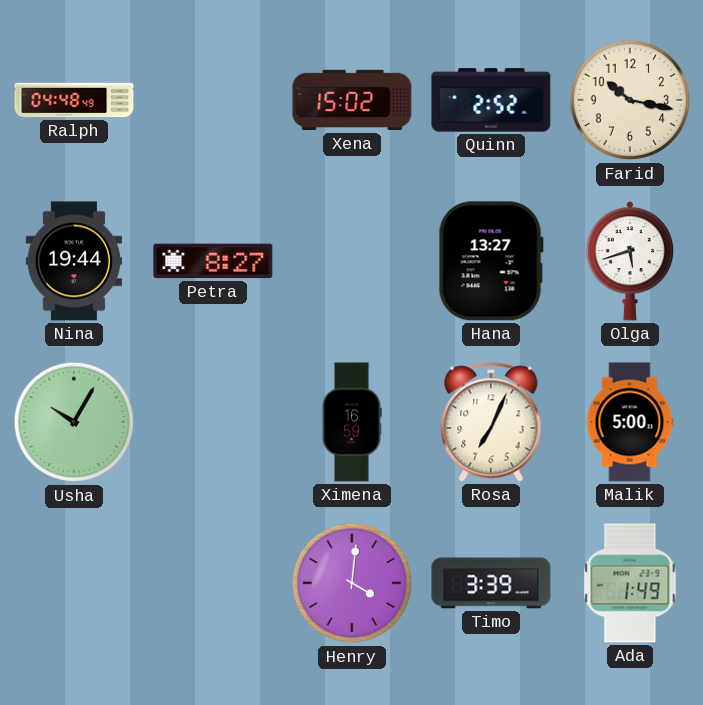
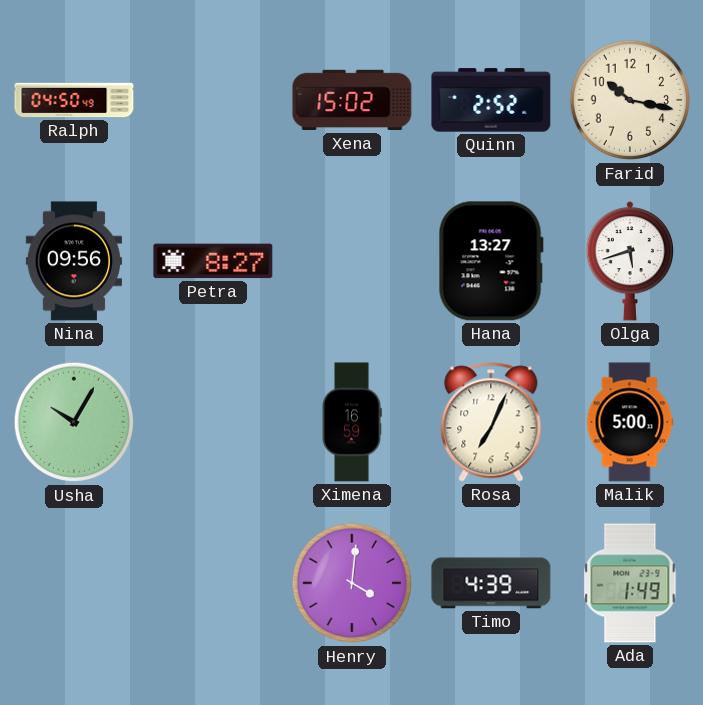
Ralph: 04:48 -> 04:50
Nina: 19:44 -> 09:56
Timo: 3:39 -> 4:39
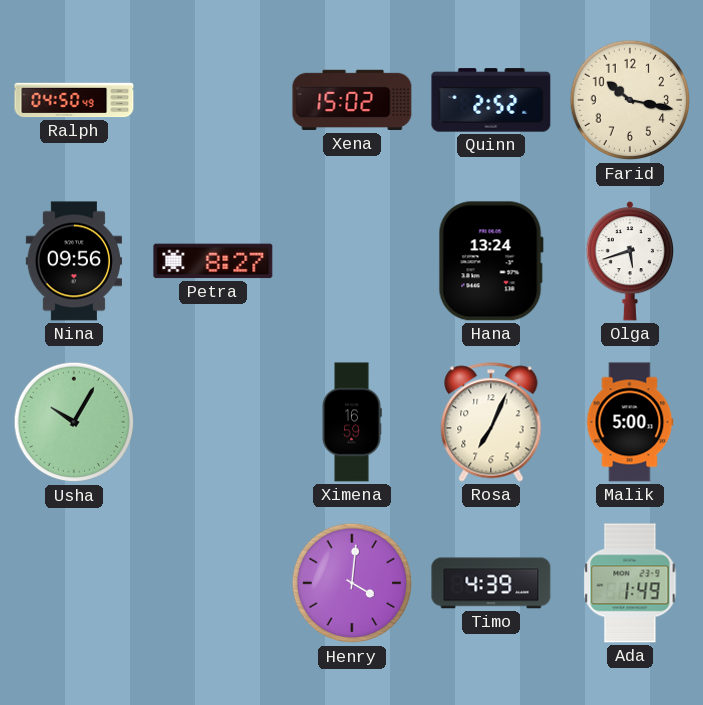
Hana: 13:27 -> 13:24
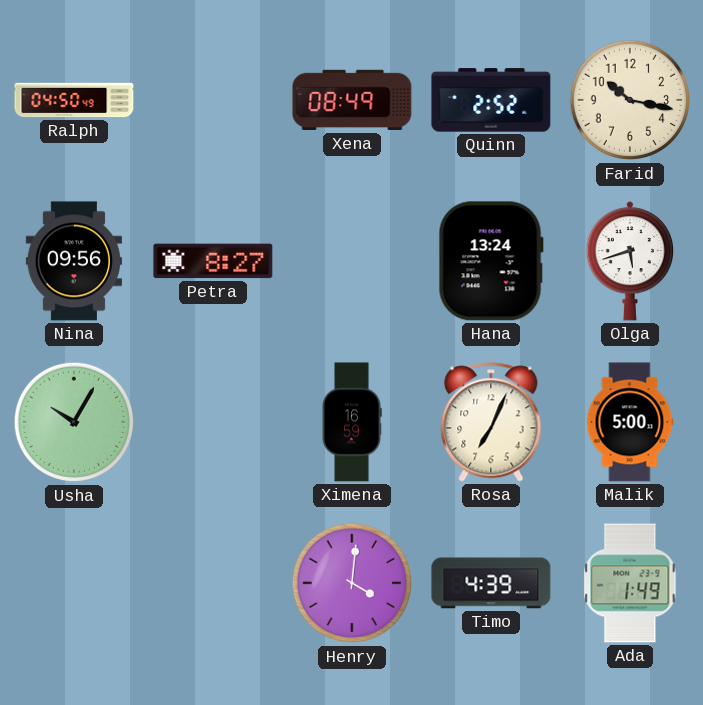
Xena: 15:02 -> 08:49
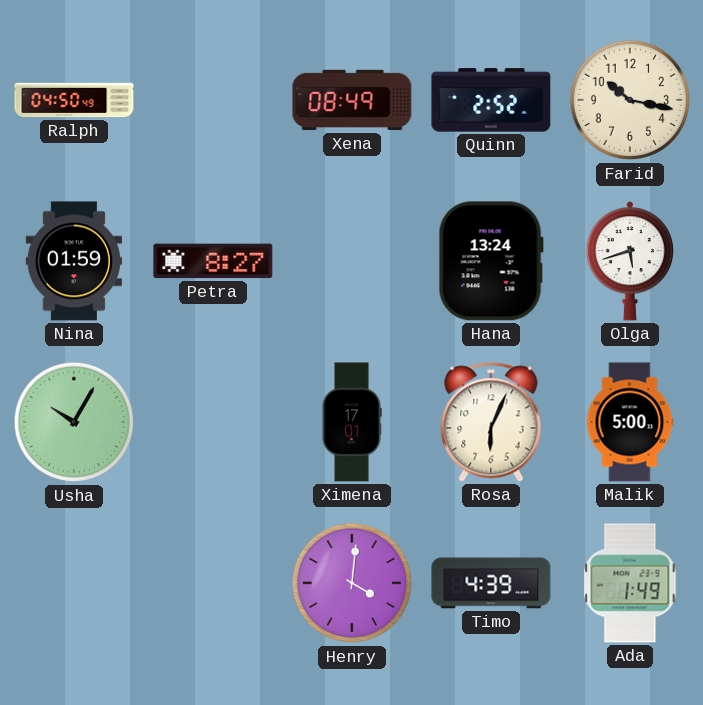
Nina: 09:56 -> 01:59
Ximena: 16:59 -> 17:01
Rosa: 7:04 -> 6:04
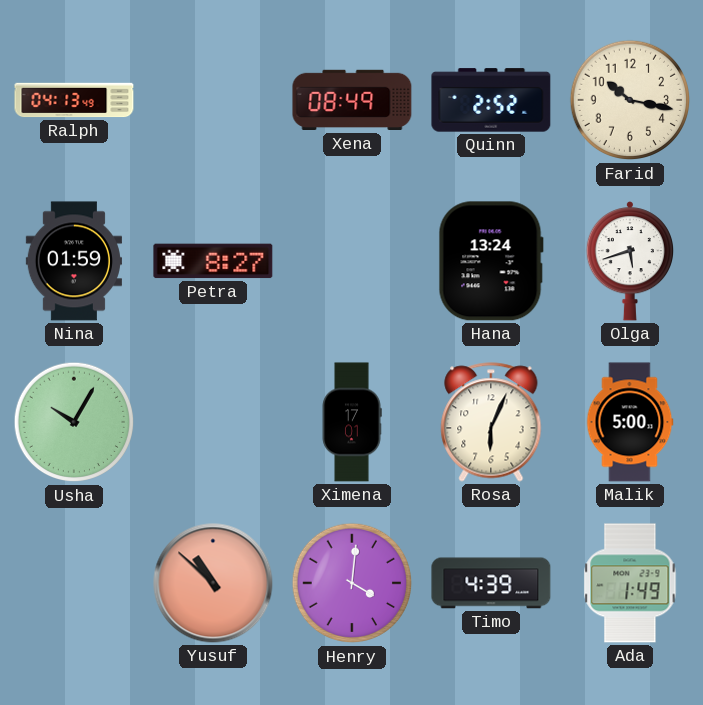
Ralph: 04:50 -> 04:13
Yusuf: none -> 10:52
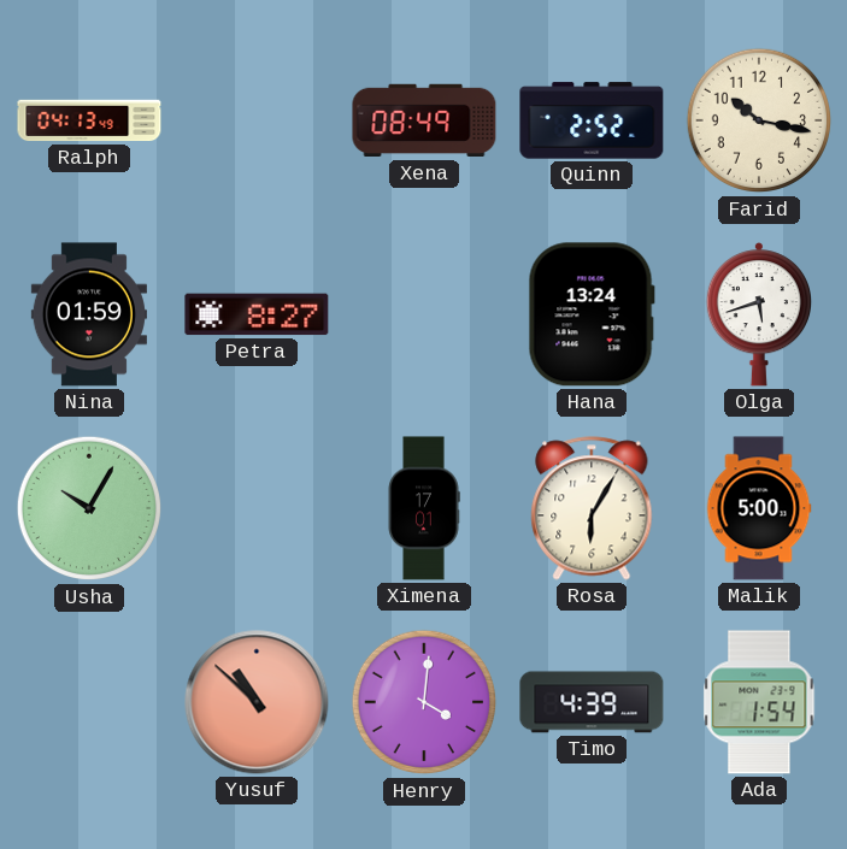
Rosa: 6:04 -> 6:05
Ada: 1:49 -> 1:54
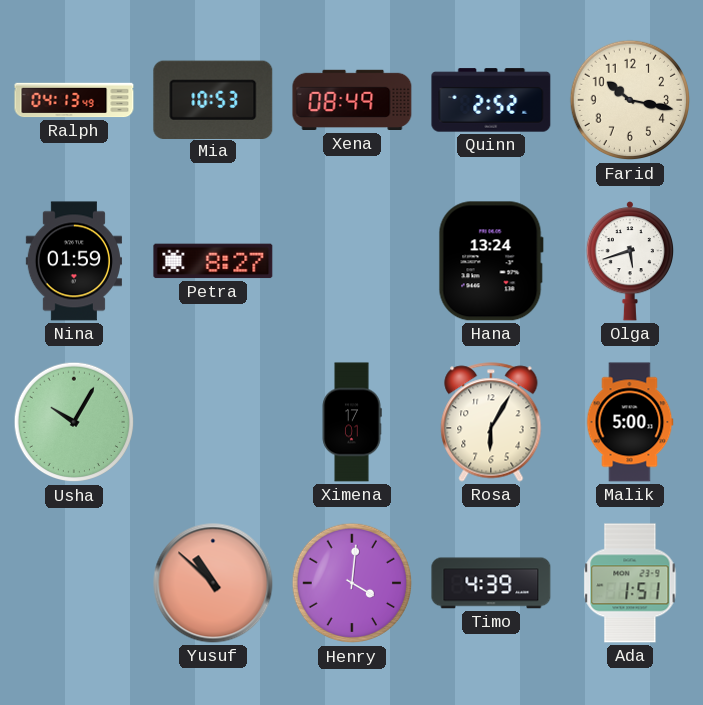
Mia: none -> 10:53
Ada: 1:54 -> 1:51
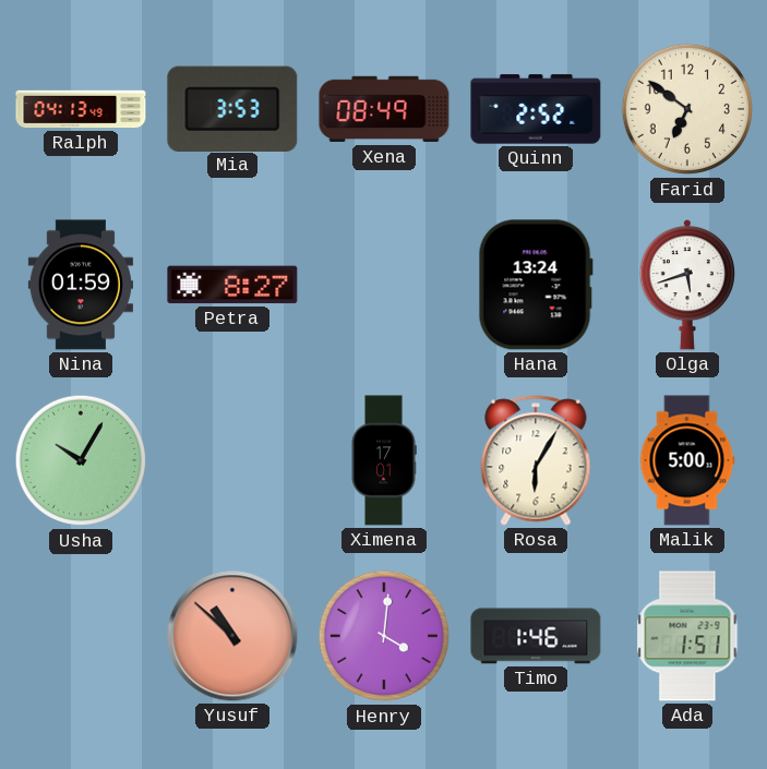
Mia: 10:53 -> 3:53
Farid: 10:17 -> 6:51
Timo: 4:39 -> 1:46
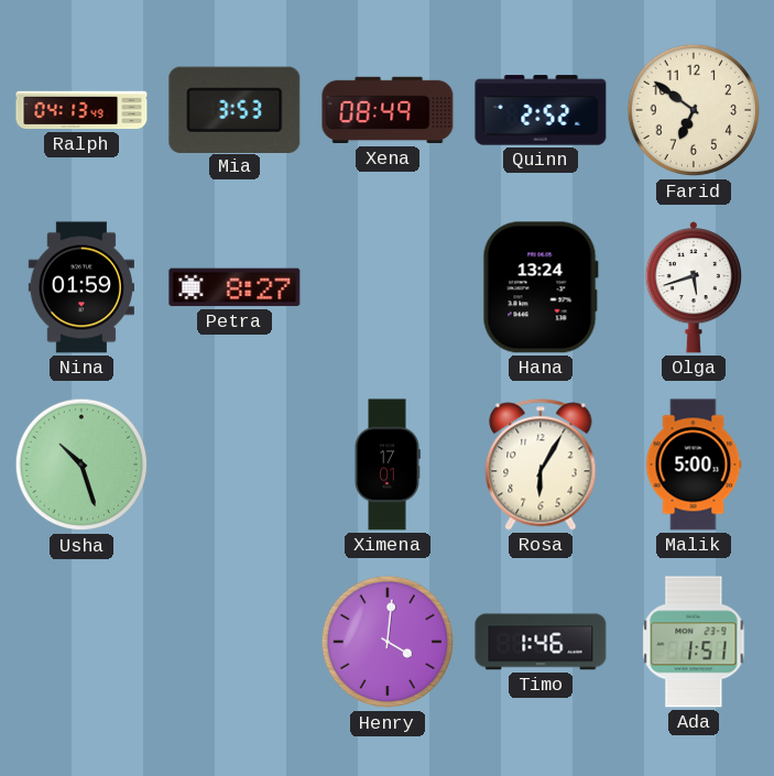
Usha: 10:05 -> 10:27
Yusuf: 10:52 -> none
